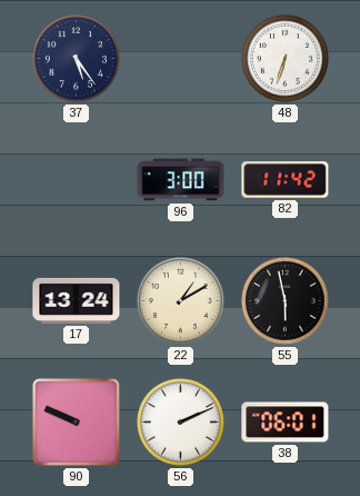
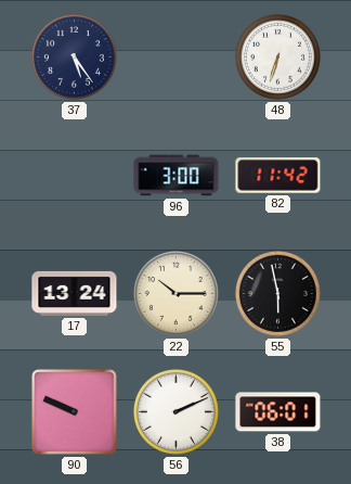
22: 1:10 -> 10:15
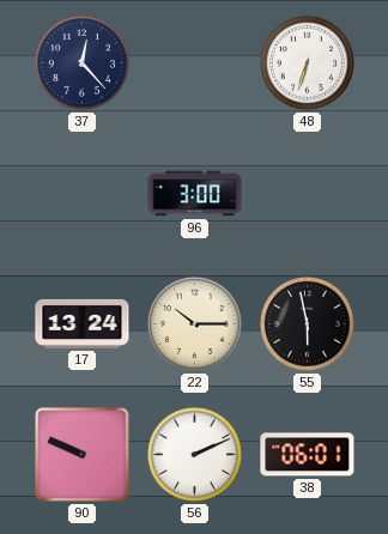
37: 5:24 -> 12:23
82: 11:42 -> none
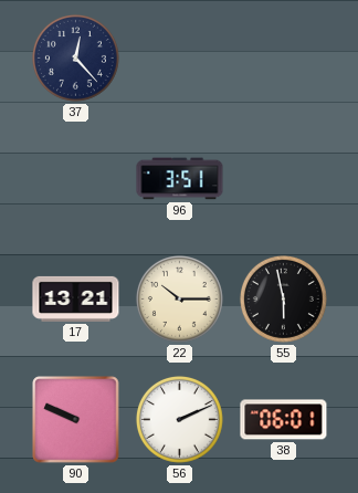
48: 6:33 -> none
96: 3:00 -> 3:51
17: 13:24 -> 13:21
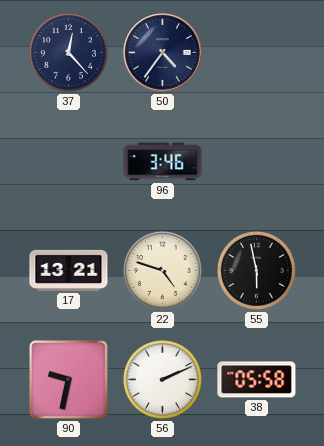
50: none -> 4:36
96: 3:51 -> 3:46
22: 10:15 -> 4:48
90: 9:49 -> 9:32
38: 06:01 -> 05:58
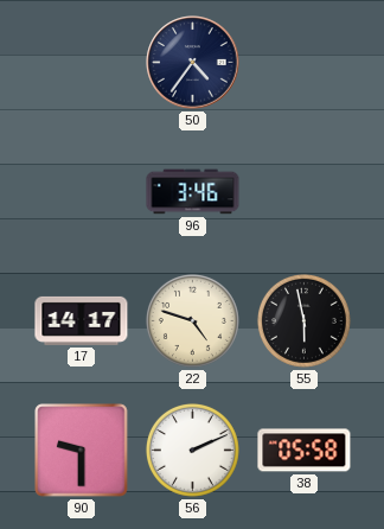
37: 12:23 -> none
17: 13:21 -> 14:17
90: 9:32 -> 9:30
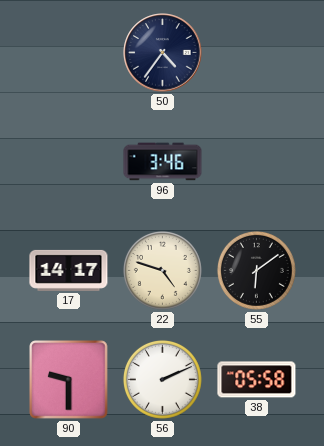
55: 5:58 -> 6:09
